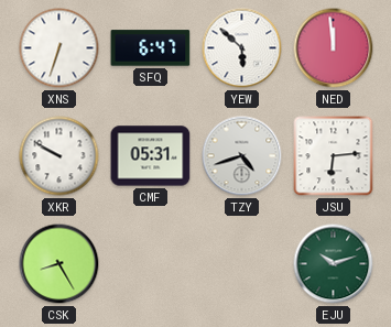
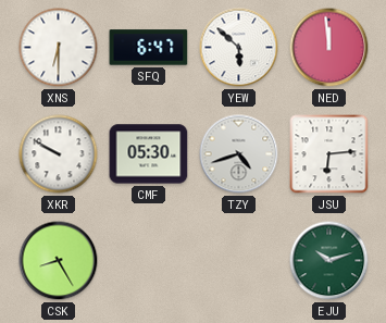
XNS: 6:33 -> 6:30
CMF: 05:31 -> 05:30
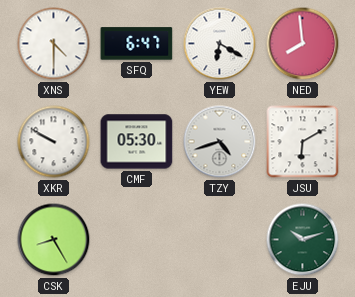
XNS: 6:30 -> 4:30
YEW: 5:52 -> 6:20
NED: 11:59 -> 7:59
JSU: 6:14 -> 6:10
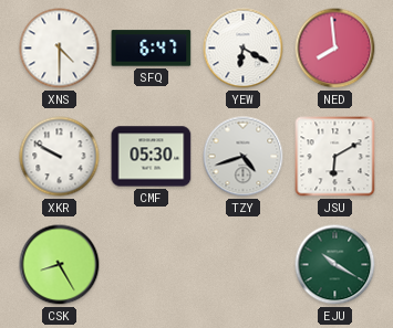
EJU: 10:12 -> 10:20
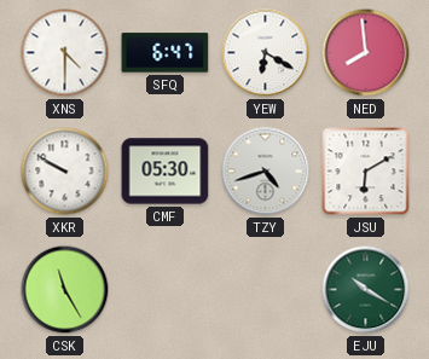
CSK: 8:25 -> 11:25
